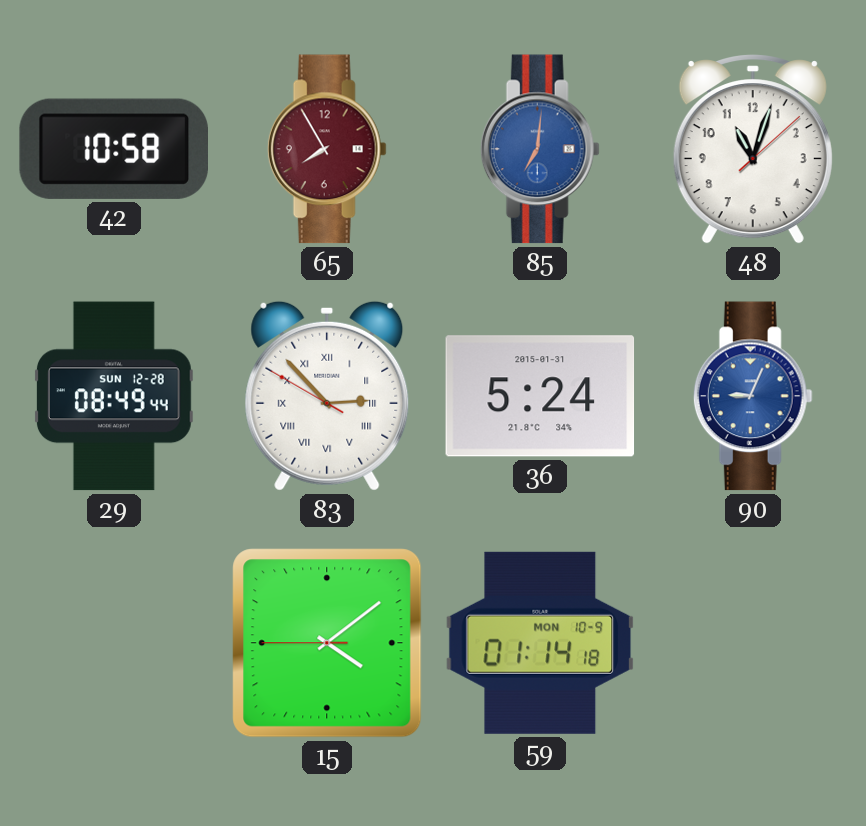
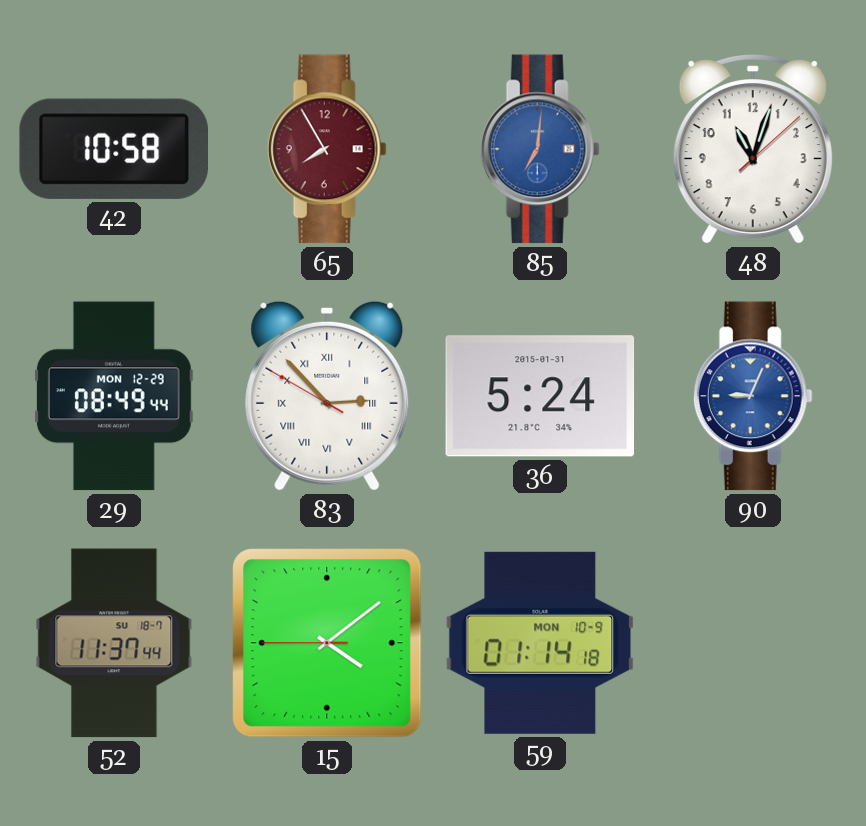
29 date: SUN 12-28 -> MON 12-29
52: none -> 11:37
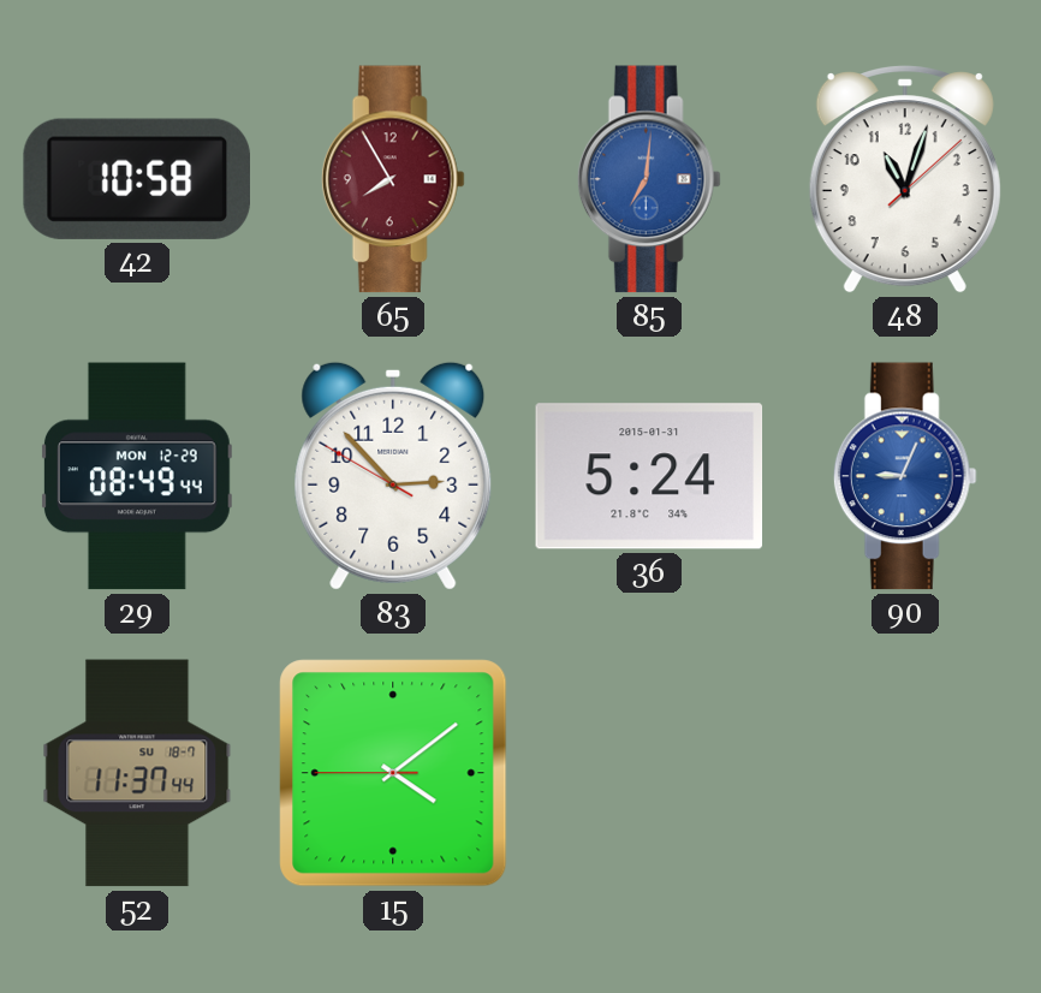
83 numerals: Roman -> Arabic
59: 01:14 -> none
